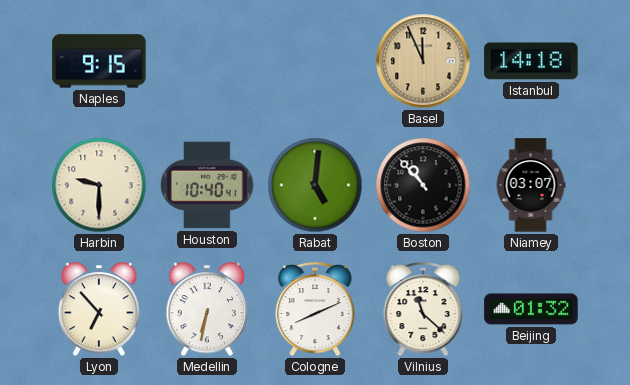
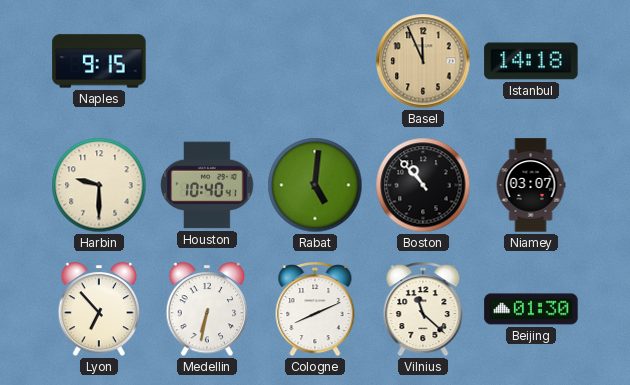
Beijing: 01:32 -> 01:30
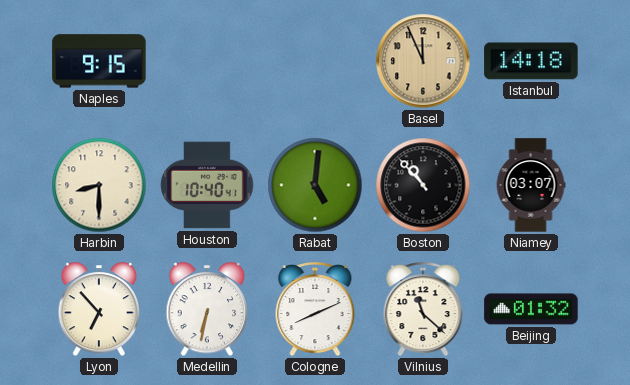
Harbin: 9:30 -> 8:30
Beijing: 01:30 -> 01:32
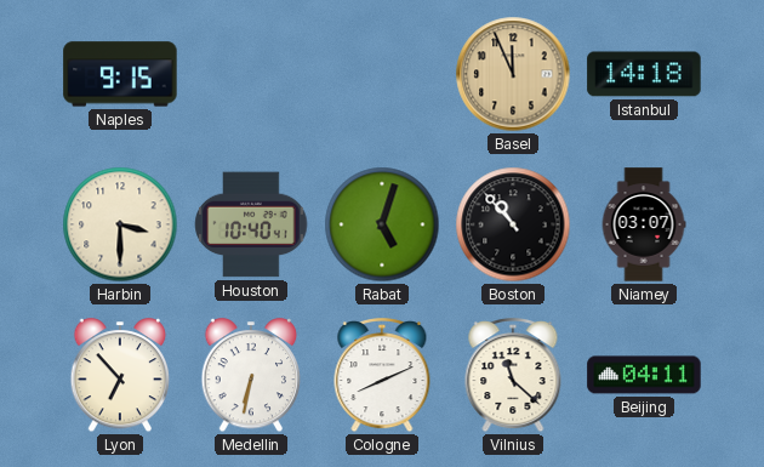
Harbin: 8:30 -> 3:30
Rabat: 5:01 -> 5:03
Beijing: 01:32 -> 04:11
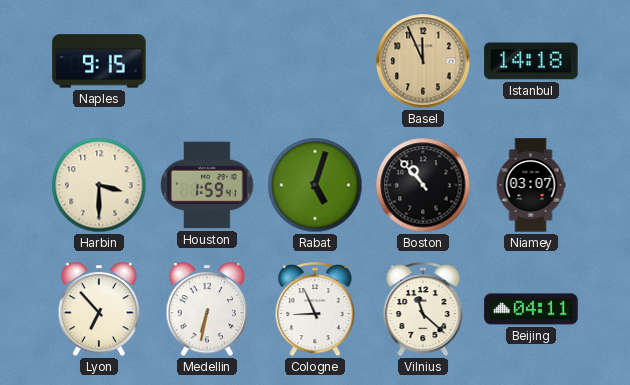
Houston: 10:40 -> 1:59
Cologne: 8:11 -> 8:56
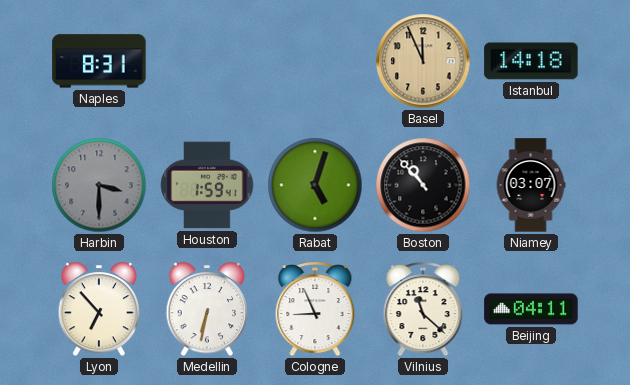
Naples: 9:15 -> 8:31
Harbin dial: cream -> grey
